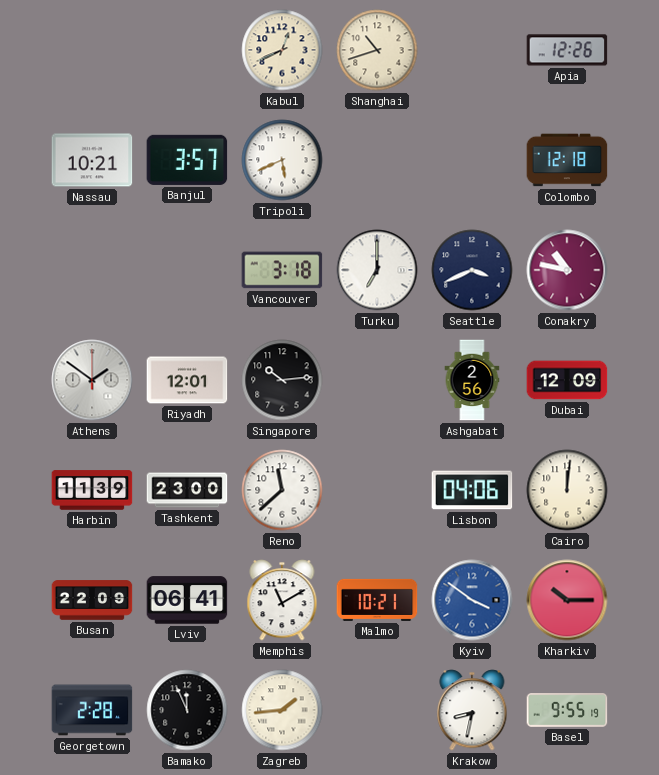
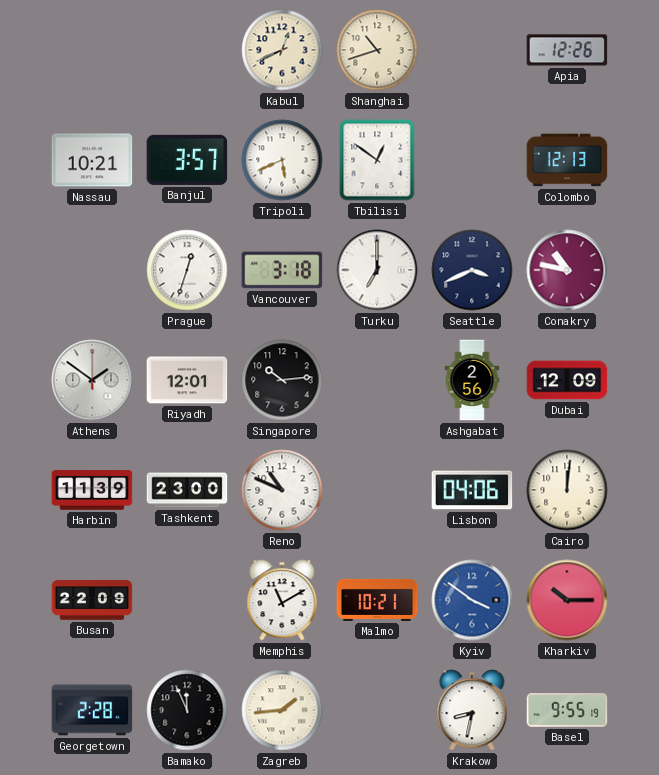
Tbilisi: none -> 12:51
Colombo: 12:18 -> 12:13
Prague: none -> 12:33
Reno: 11:38 -> 10:49
Lviv: 06:41 -> none
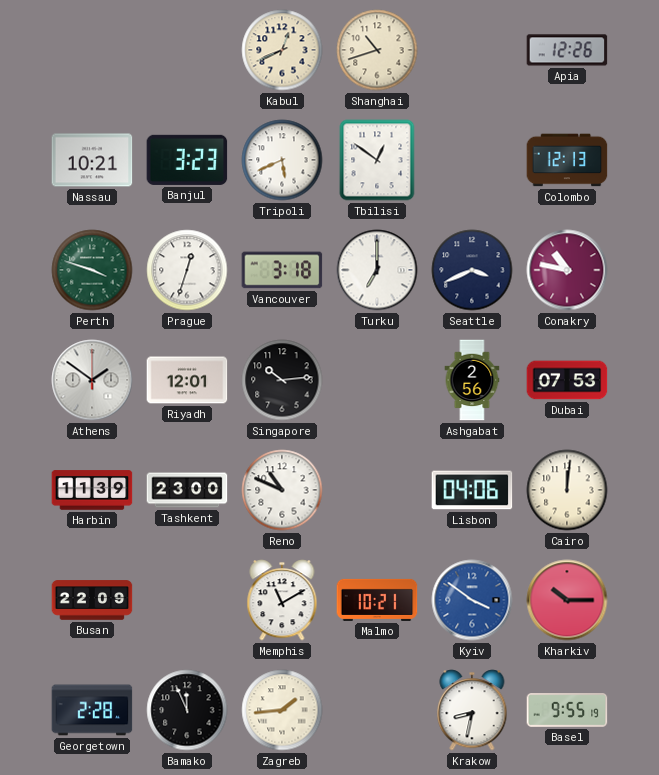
Banjul: 3:57 -> 3:23
Perth: none -> 3:48
Dubai: 12:09 -> 07:53
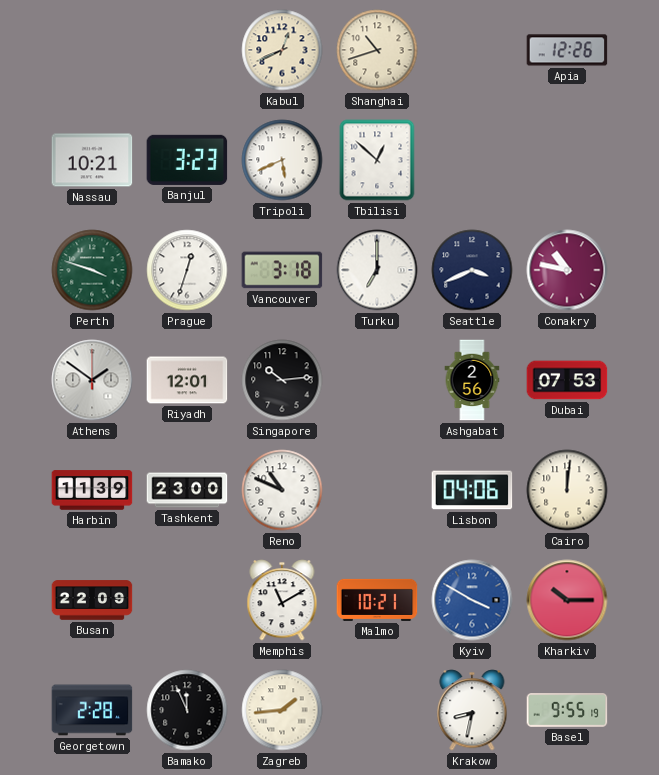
Tbilisi: 12:51 -> 12:52
Colombo: 12:13 -> none
Kyiv: 3:51 -> 3:50
